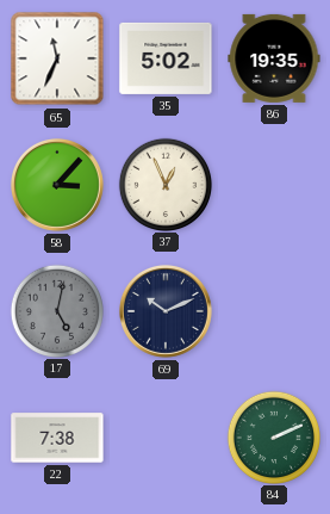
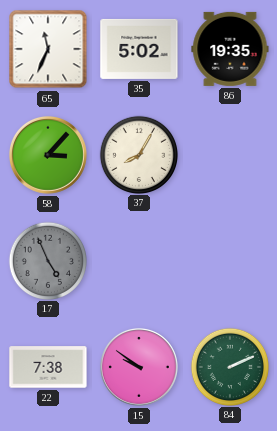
37: 12:56 -> 8:05
17: 5:02 -> 4:56
69: 10:11 -> none
15: none -> 9:51
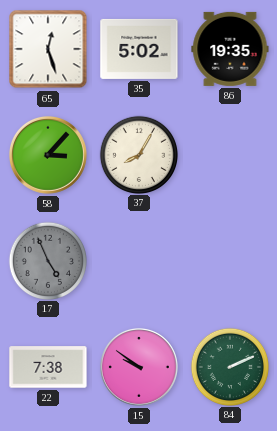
65: 11:34 -> 12:27
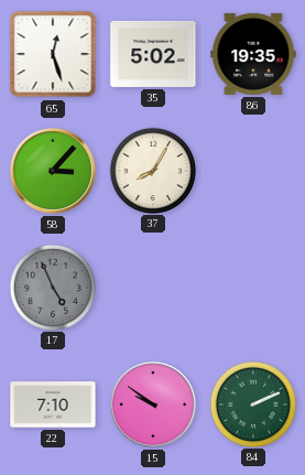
22: 7:38 -> 7:10
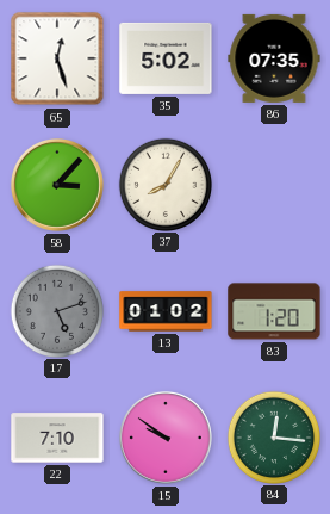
86: 19:35 -> 07:35
17: 4:56 -> 5:12
13: none -> 01:02
83: none -> 1:20
84: 2:11 -> 12:16
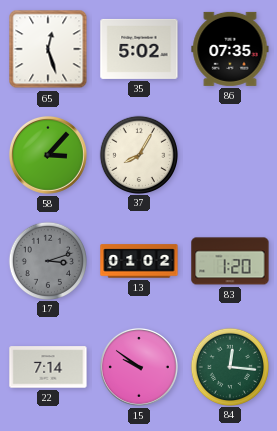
17: 5:12 -> 3:12
22: 7:10 -> 7:14
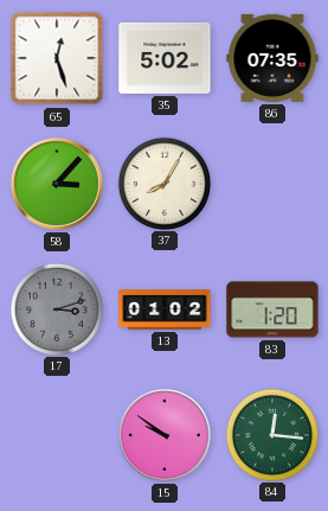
22: 7:14 -> none
